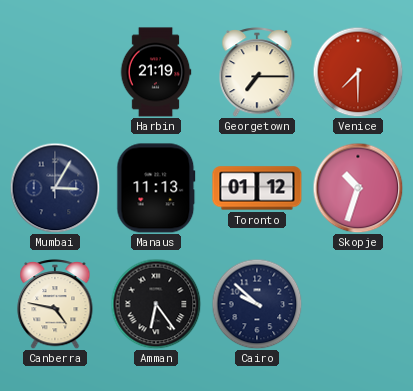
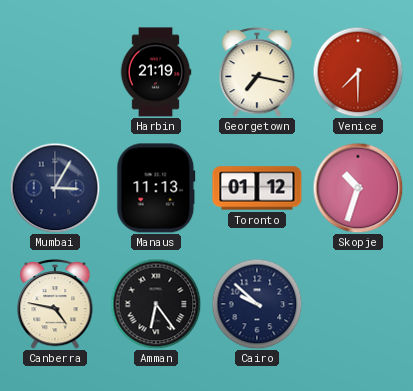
Georgetown: 7:15 -> 7:17
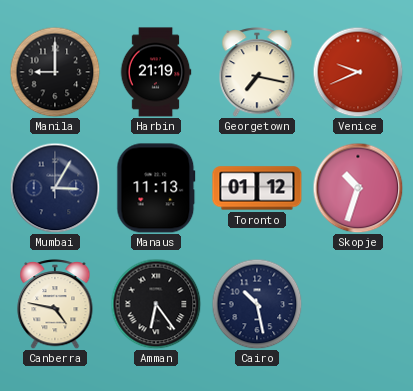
Manila: none -> 9:00
Venice: 7:30 -> 9:41
Cairo: 9:52 -> 10:28
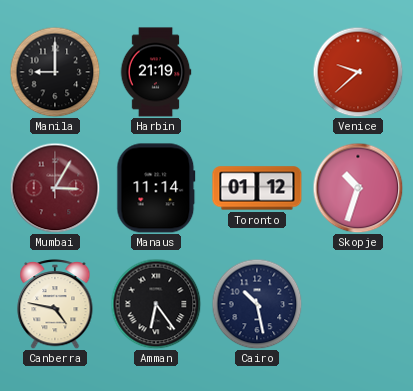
Georgetown: 7:17 -> none
Venice: 9:41 -> 9:38
Mumbai dial: navy -> burgundy
Manaus: 11:13 -> 11:14
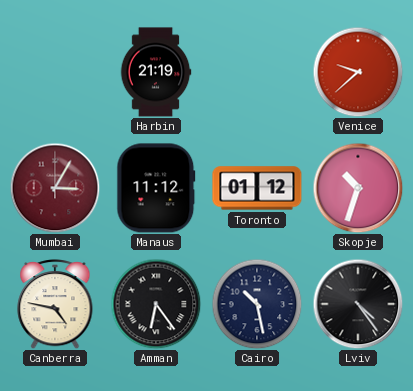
Manila: 9:00 -> none
Manaus: 11:14 -> 11:12
Lviv: none -> 4:24
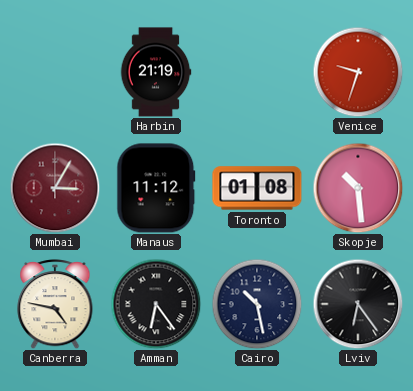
Venice: 9:38 -> 9:33
Toronto: 01:12 -> 01:08
Skopje: 10:33 -> 10:29
Lviv: 4:24 -> 6:24
